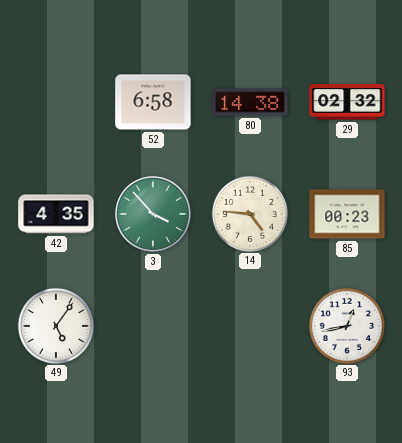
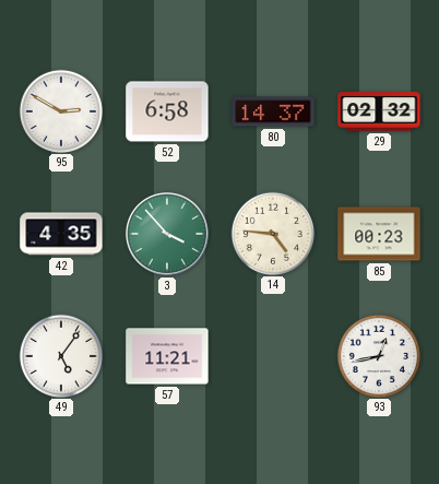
95: none -> 2:50
80: 14:38 -> 14:37
57: none -> 11:21
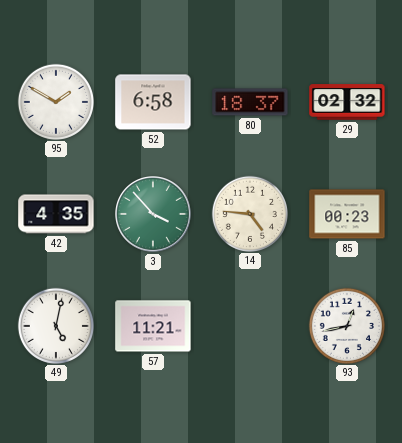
95: 2:50 -> 1:50
80: 14:37 -> 18:37
49: 5:06 -> 5:02
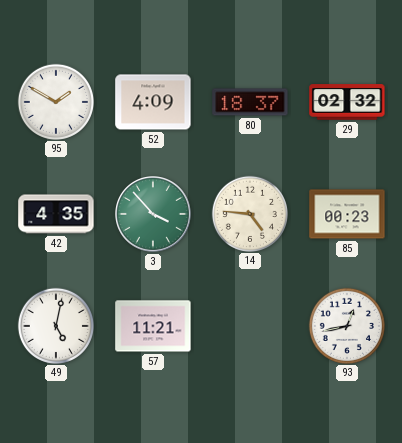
52: 6:58 -> 4:09
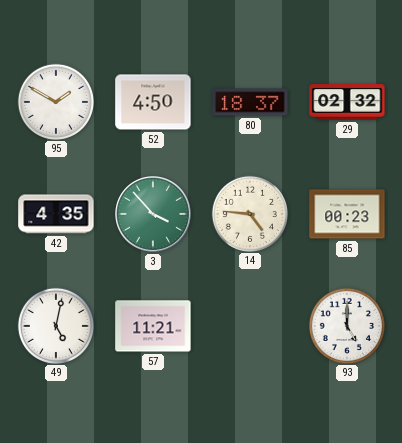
52: 4:09 -> 4:50
93: 12:43 -> 5:00
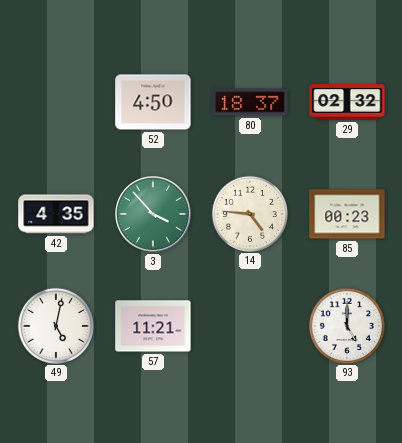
95: 1:50 -> none
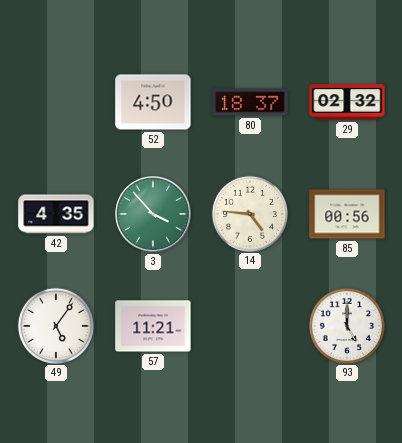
85: 00:23 -> 00:56
49: 5:02 -> 5:06
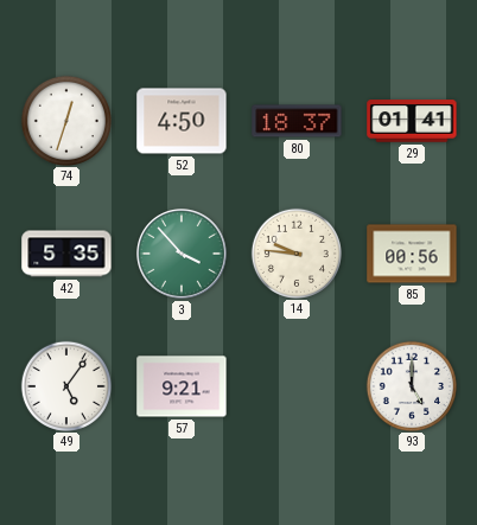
74: none -> 12:33
29: 02:32 -> 01:41
42: 4:35 -> 5:35
14: 4:46 -> 9:46
57: 11:21 -> 9:21
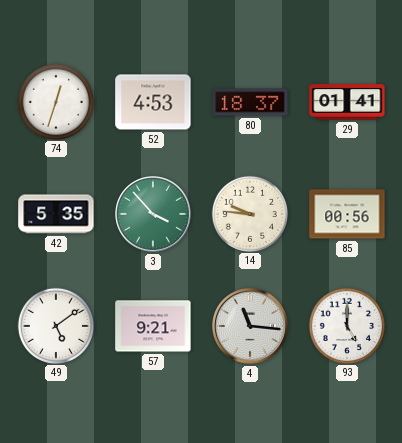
52: 4:50 -> 4:53
49: 5:06 -> 5:09
4: none -> 11:16
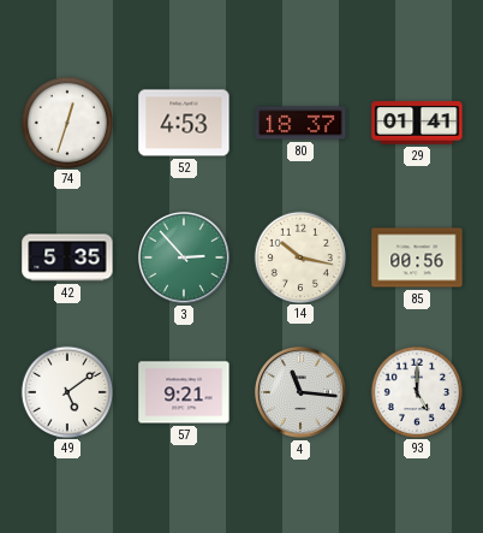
3: 3:53 -> 2:53
14: 9:46 -> 10:17
